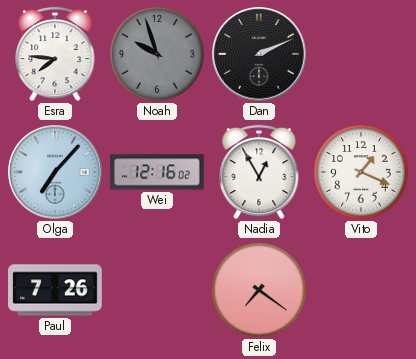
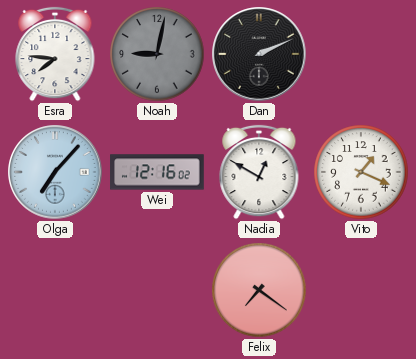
Noah: 9:57 -> 9:02
Nadia: 12:55 -> 12:50
Paul: 7:26 -> none
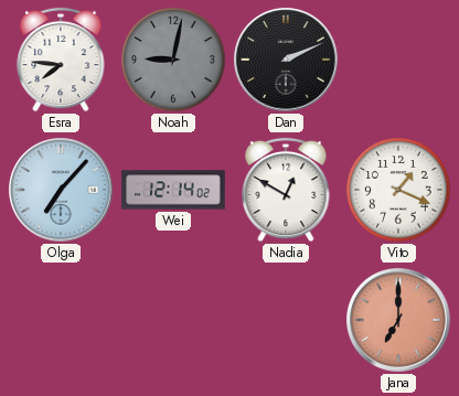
Wei: 12:16 -> 12:14
Felix: 7:21 -> none
Jana: none -> 7:00
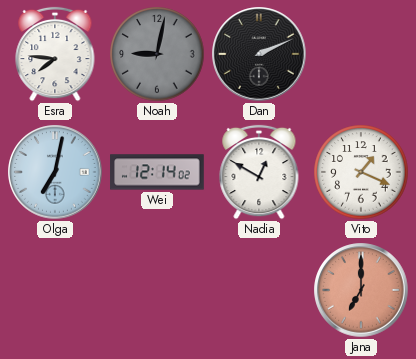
Olga: 7:07 -> 7:02
